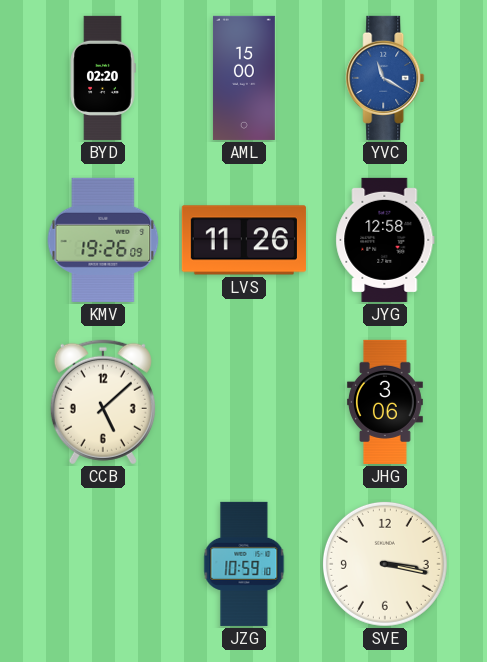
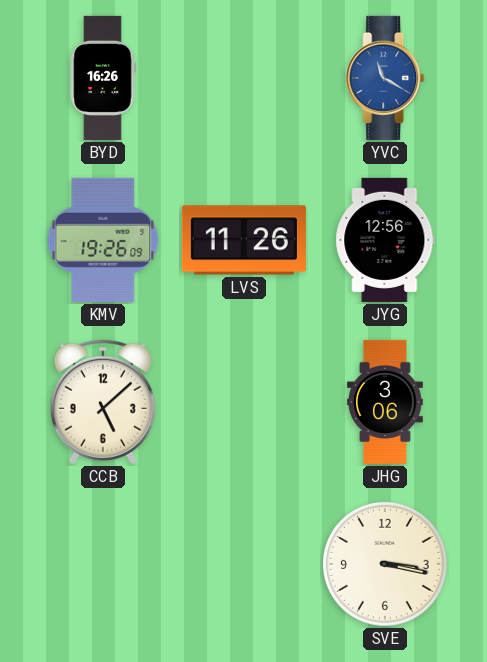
BYD: 02:20 -> 16:26
AML: 15:00 -> none
JYG: 12:58 -> 12:56
JZG: 10:59 -> none
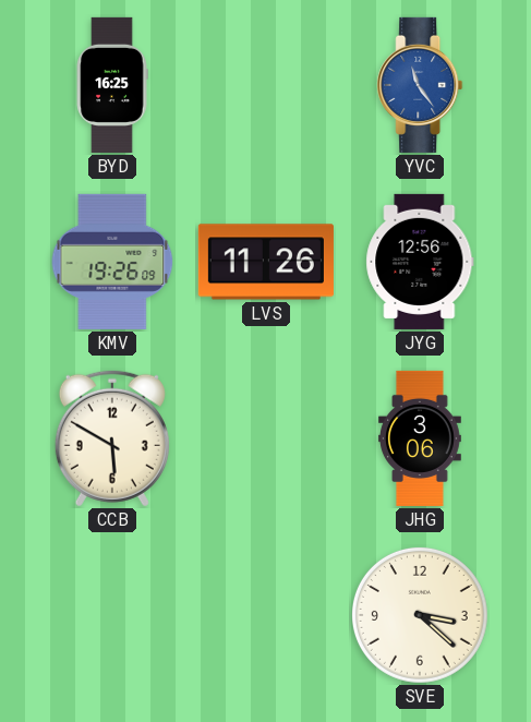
BYD: 16:26 -> 16:25
YVC: 11:20 -> 11:24
CCB: 5:08 -> 5:50
SVE: 3:17 -> 3:22
